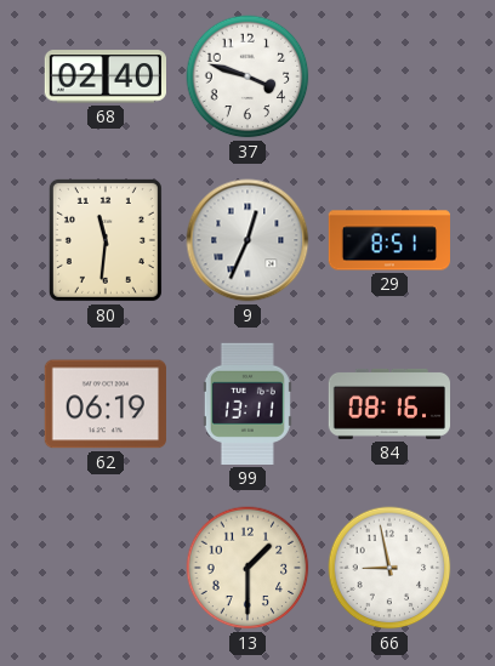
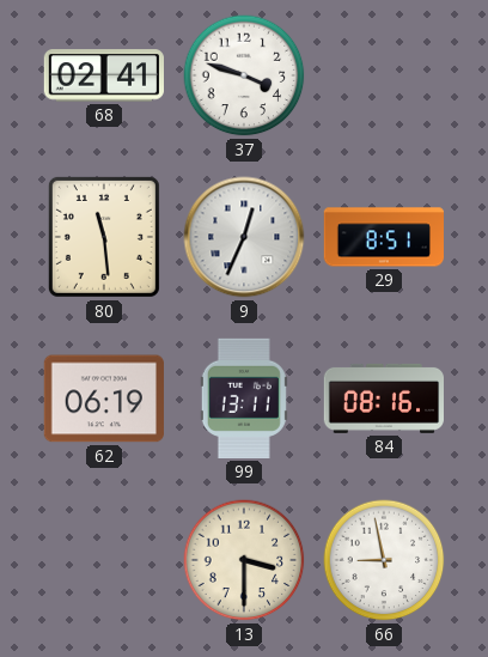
68: 02:40 -> 02:41
80: 11:31 -> 11:29
13: 1:30 -> 3:30
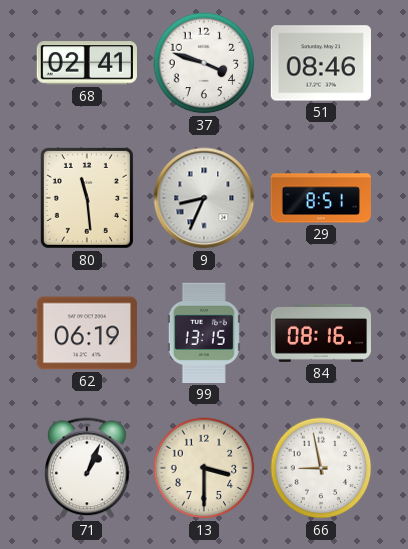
51: none -> 08:46
9: 12:34 -> 8:34
99: 13:11 -> 13:15
71: none -> 1:04
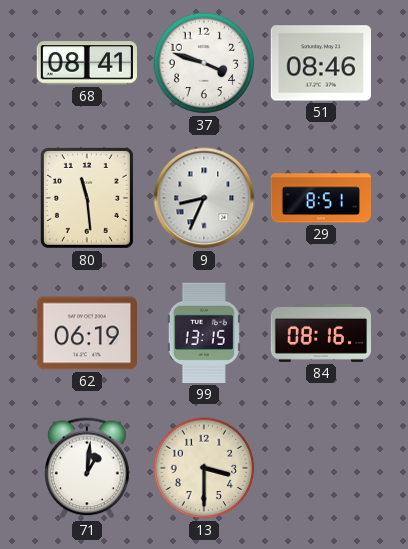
68: 02:41 -> 08:41
71: 1:04 -> 1:01
66: 8:58 -> none
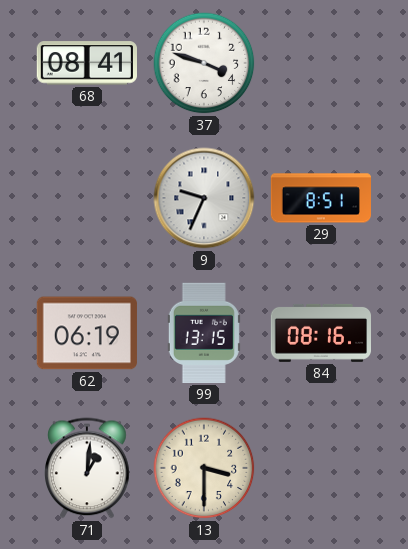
51: 08:46 -> none
80: 11:29 -> none
9: 8:34 -> 9:34
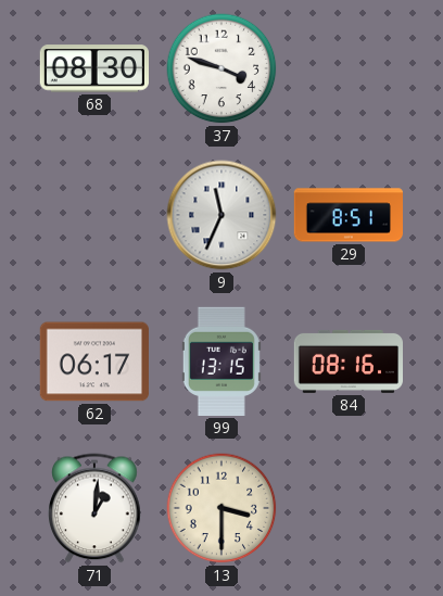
68: 08:41 -> 08:30
9: 9:34 -> 11:34
62: 06:19 -> 06:17
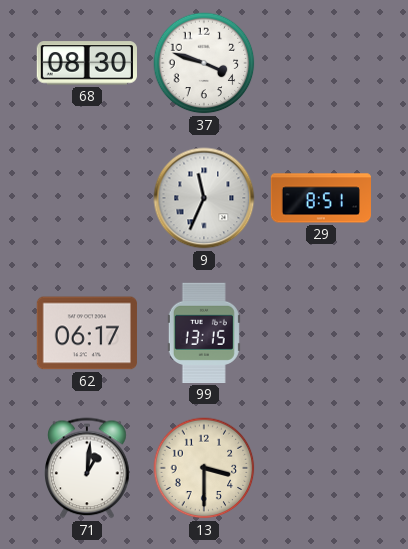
84: 08:16 -> none
